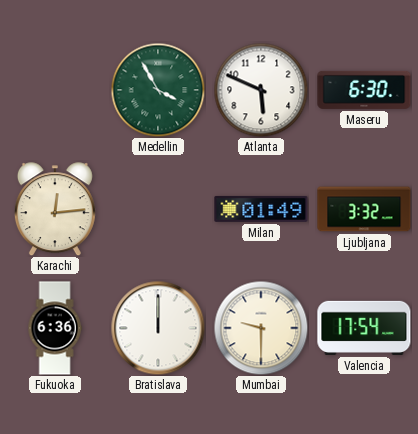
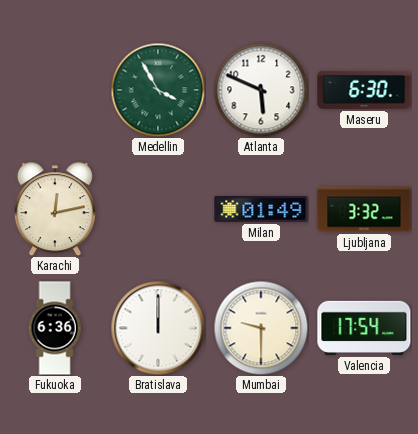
Karachi: 12:14 -> 12:13
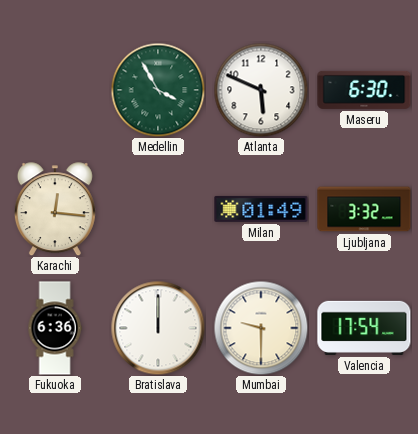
Karachi: 12:13 -> 12:16
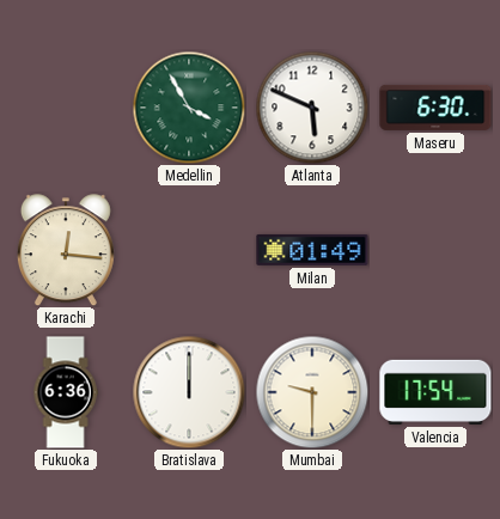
Ljubljana: 3:32 -> none
